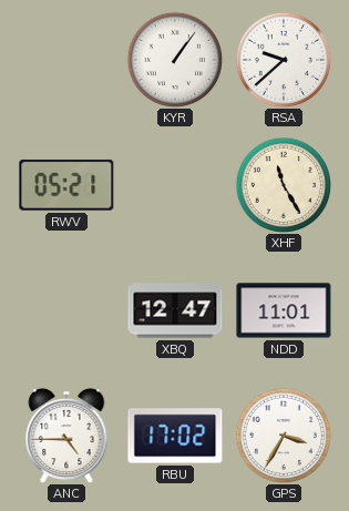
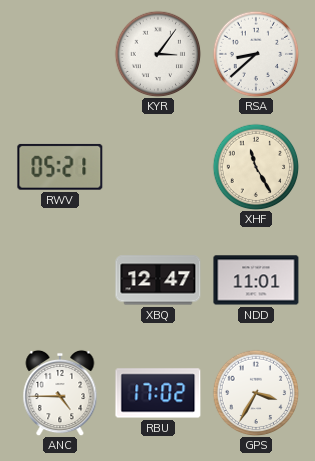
KYR: 1:06 -> 3:06
RSA: 9:38 -> 8:38
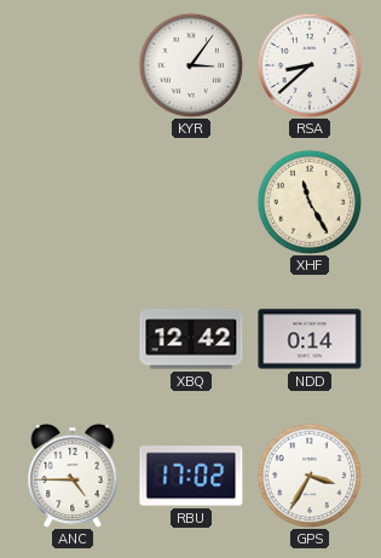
RWV: 05:21 -> none
XBQ: 12:47 -> 12:42
NDD: 11:01 -> 0:14
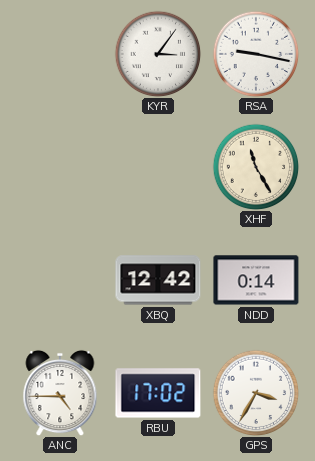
RSA: 8:38 -> 9:17
